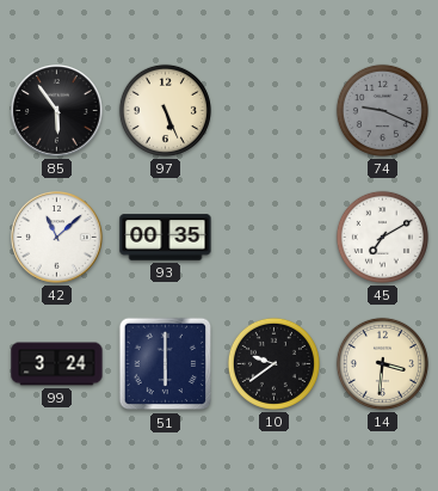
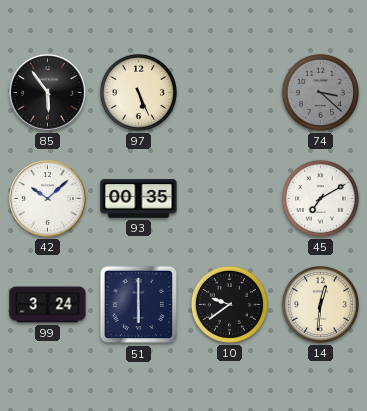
74: 9:19 -> 3:22
42: 11:08 -> 10:08
14: 3:31 -> 12:31
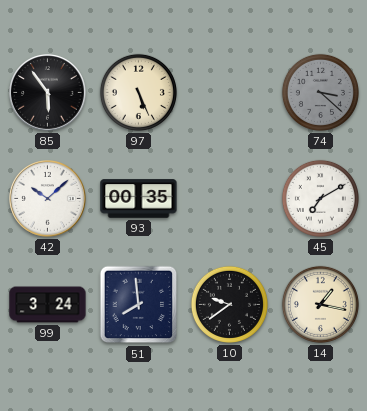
51: 6:00 -> 7:59
14: 12:31 -> 1:17
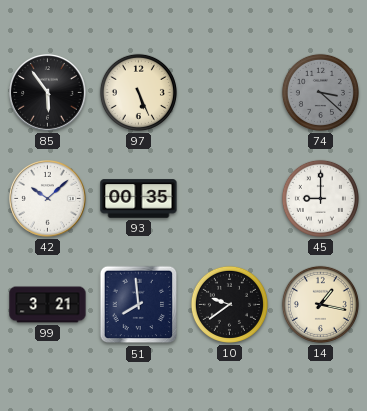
45: 7:10 -> 9:00
99: 3:24 -> 3:21
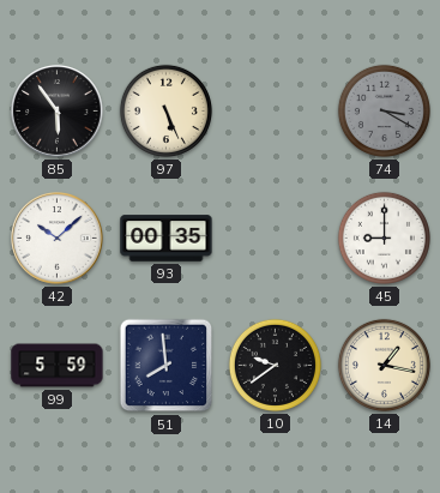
74: 3:22 -> 3:20
99: 3:21 -> 5:59
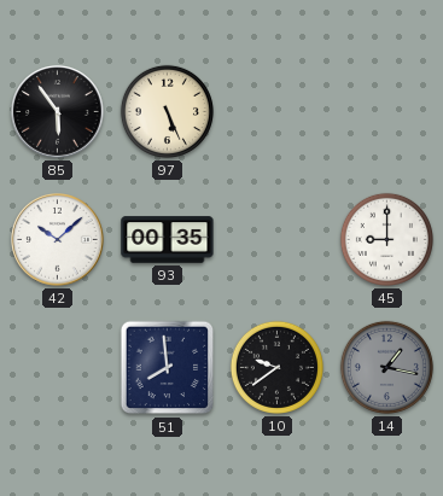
74: 3:20 -> none
99: 5:59 -> none
14 dial: cream -> grey
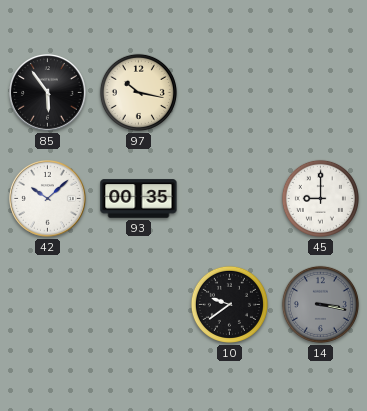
97: 5:26 -> 10:17
51: 7:59 -> none
14: 1:17 -> 3:17
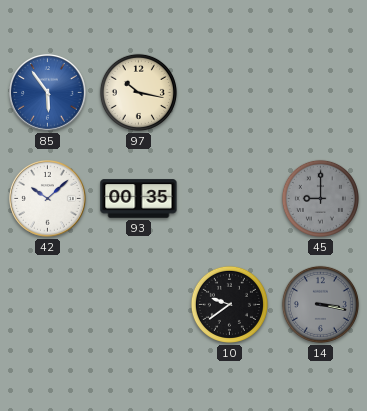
85 dial: black -> blue
45 dial: white -> grey
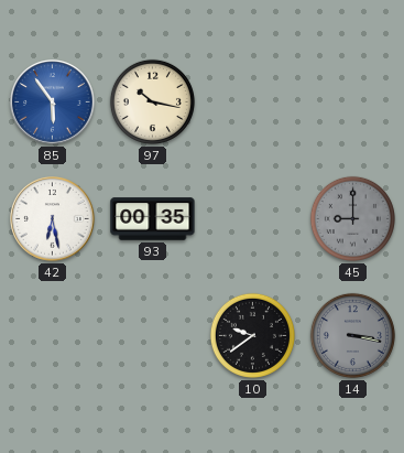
42: 10:08 -> 6:28
